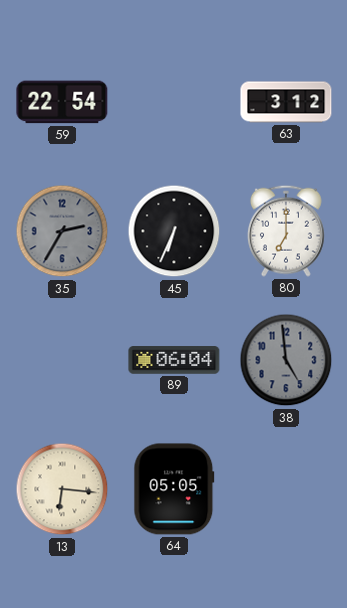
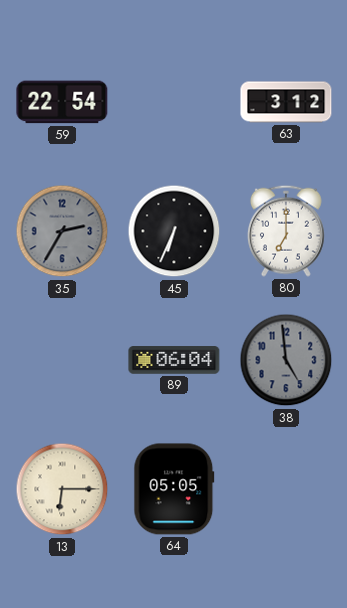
13: 6:16 -> 6:15
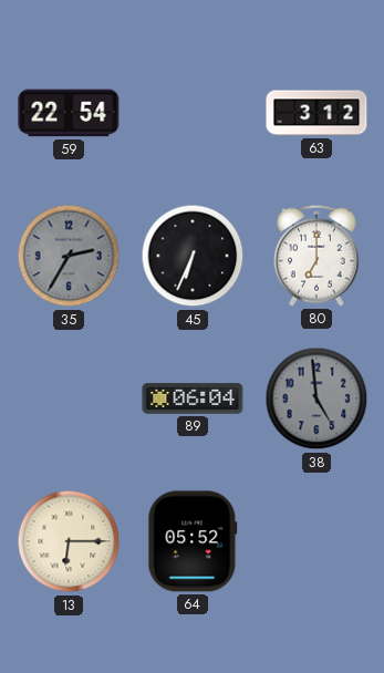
64: 05:05 -> 05:52
